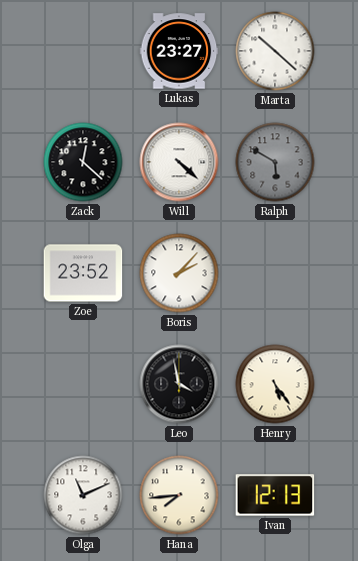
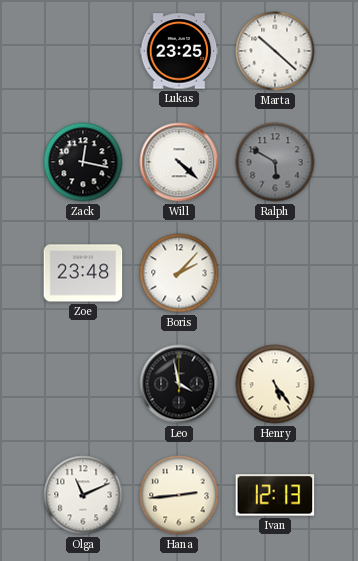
Lukas: 23:27 -> 23:25
Zack: 12:22 -> 12:17
Zoe: 23:52 -> 23:48
Hana: 7:44 -> 2:44
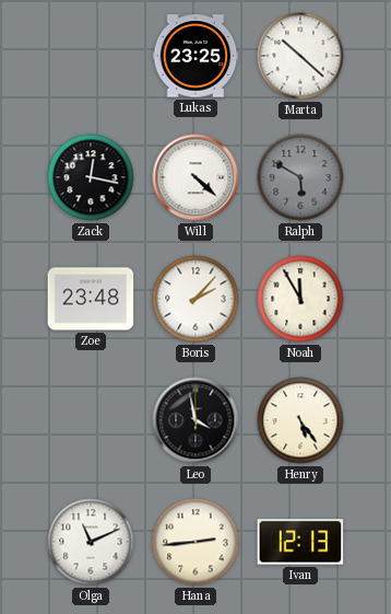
Noah: none -> 11:55
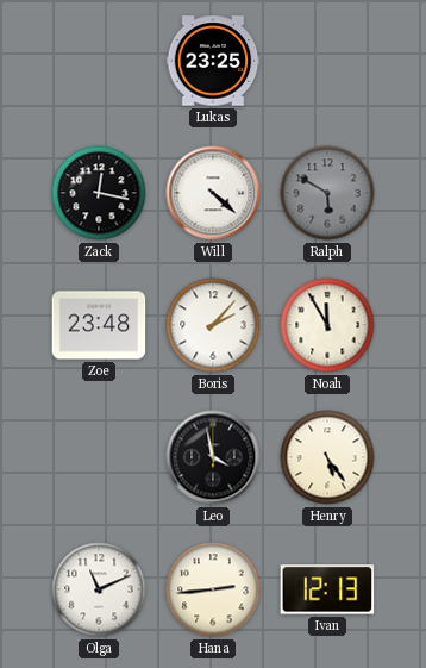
Marta: 10:22 -> none
